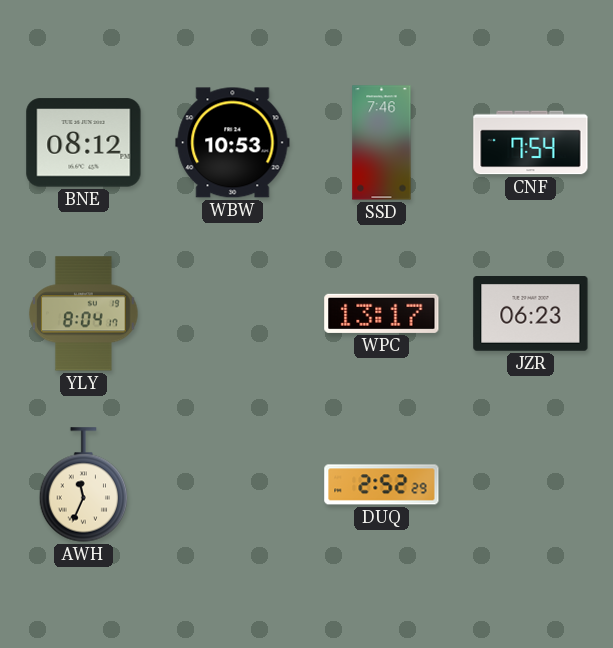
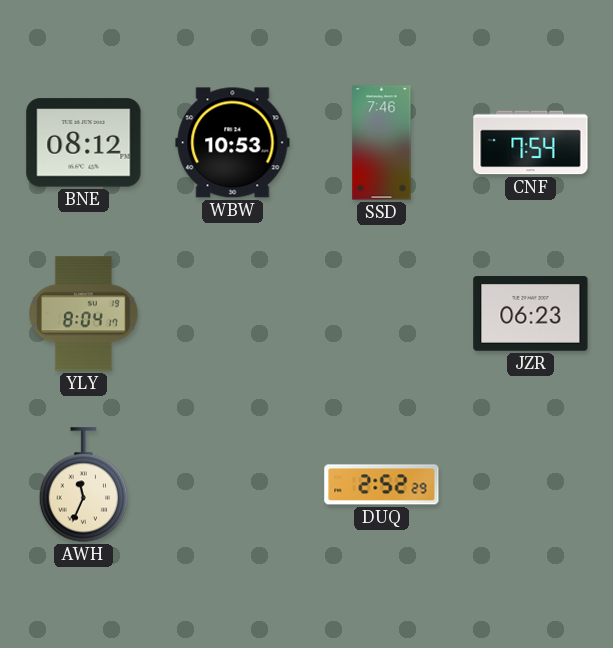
WPC: 13:17 -> none
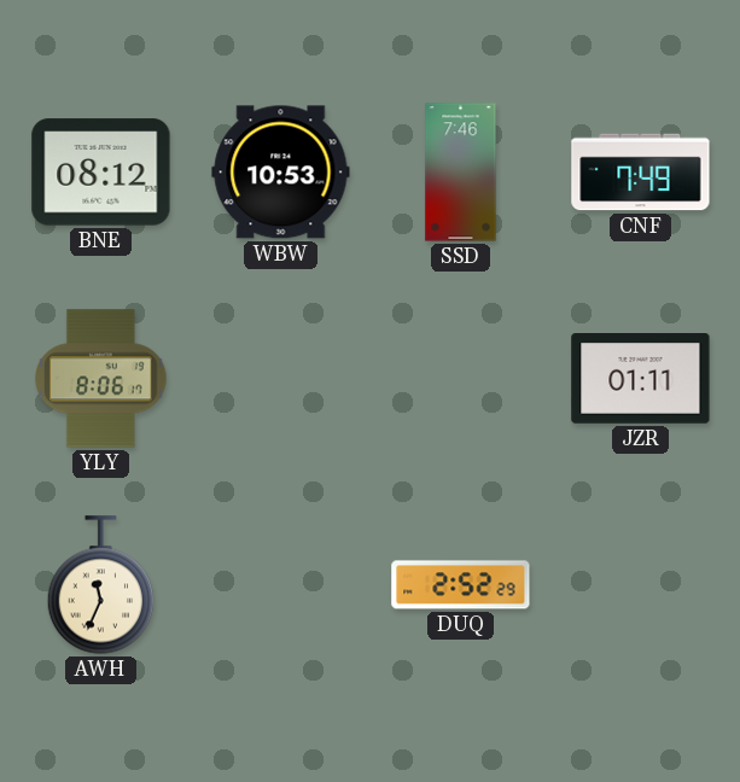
CNF: 7:54 -> 7:49
YLY: 8:04 -> 8:06
JZR: 06:23 -> 01:11
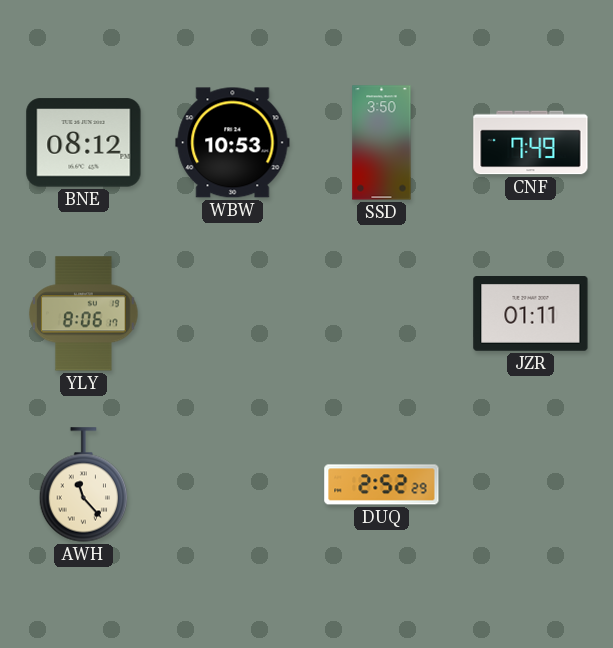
SSD: 7:46 -> 3:50
AWH: 11:34 -> 11:23
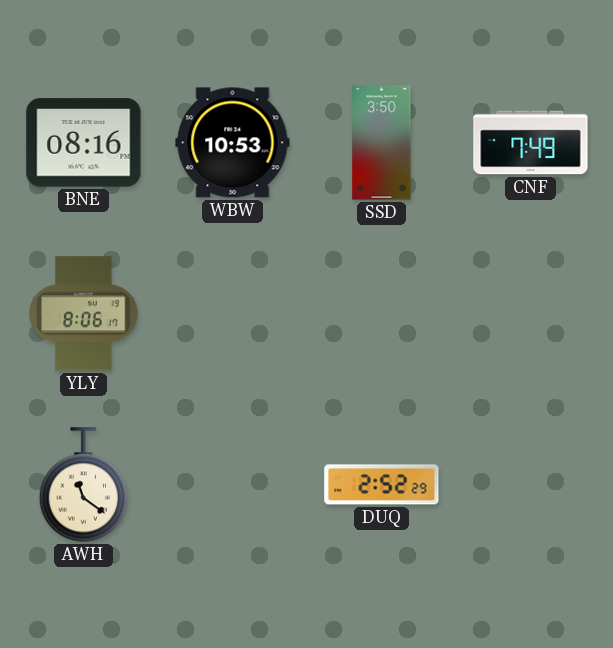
BNE: 08:12 -> 08:16
JZR: 01:11 -> none
AWH: 11:23 -> 11:21
